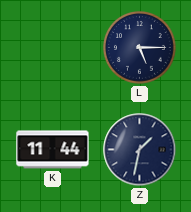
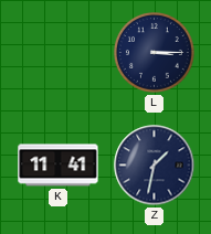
L: 5:15 -> 3:15
K: 11:44 -> 11:41
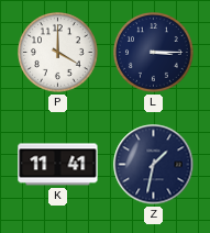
P: none -> 4:00
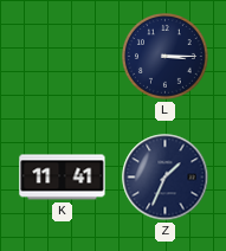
P: 4:00 -> none
Z: 1:32 -> 1:34
